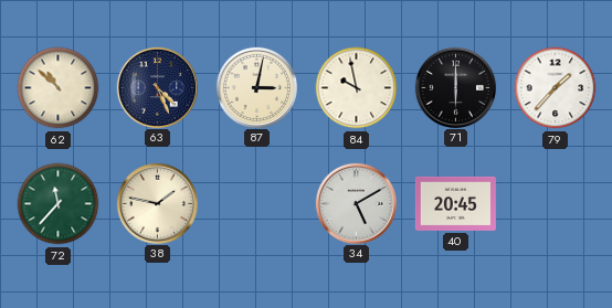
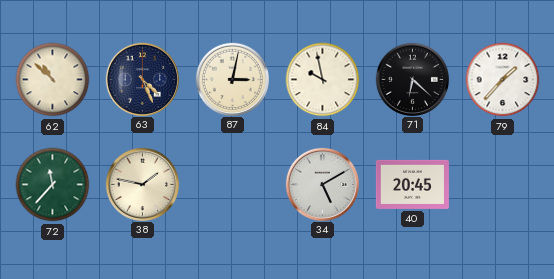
71: 6:00 -> 6:22
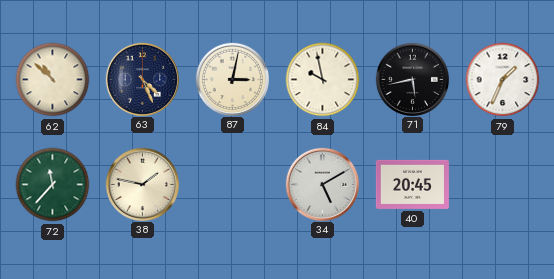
71: 6:22 -> 5:43
79: 1:37 -> 1:34
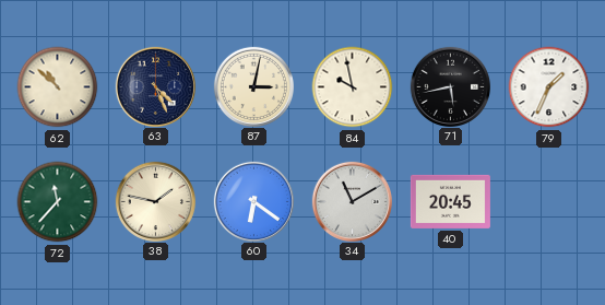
60: none -> 6:21
34: 5:10 -> 11:10
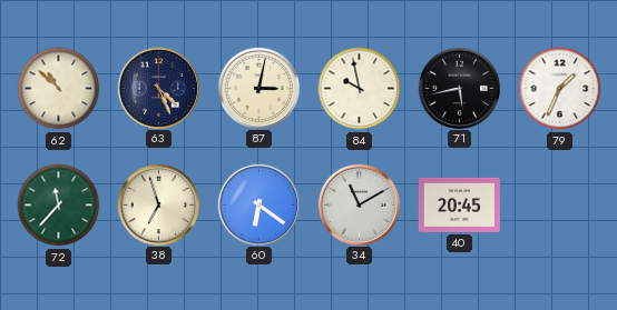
38: 1:47 -> 6:57
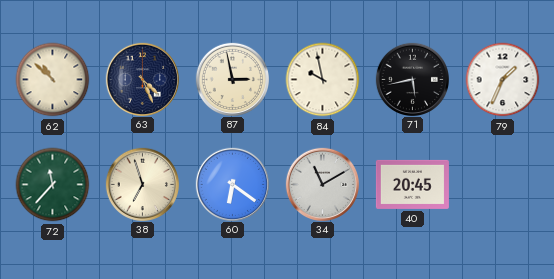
87: 3:02 -> 2:58
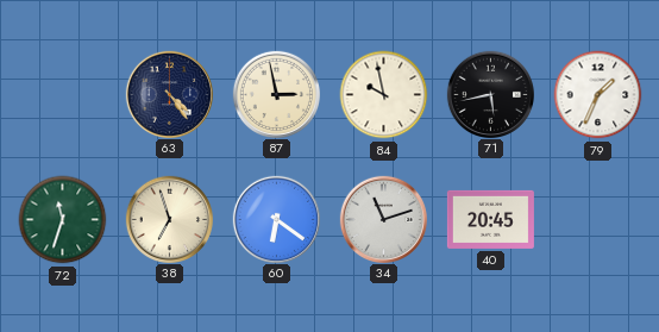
62: 10:52 -> none
63: 4:26 -> 4:24
72: 11:37 -> 11:33
34: 11:10 -> 11:12
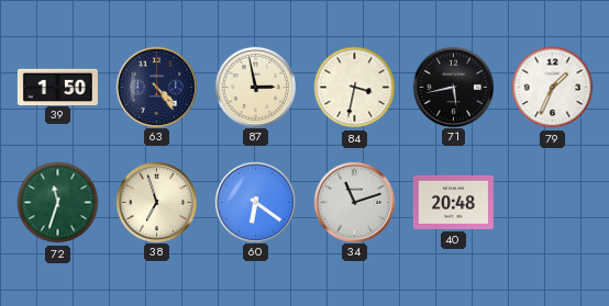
39: none -> 1:50
84: 9:58 -> 3:32
40: 20:45 -> 20:48
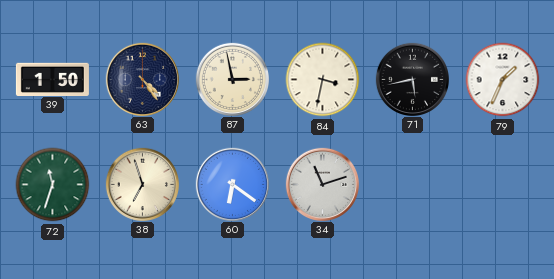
40: 20:48 -> none
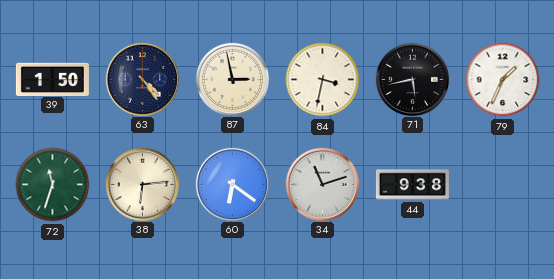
38: 6:57 -> 6:14
44: none -> 9:38
